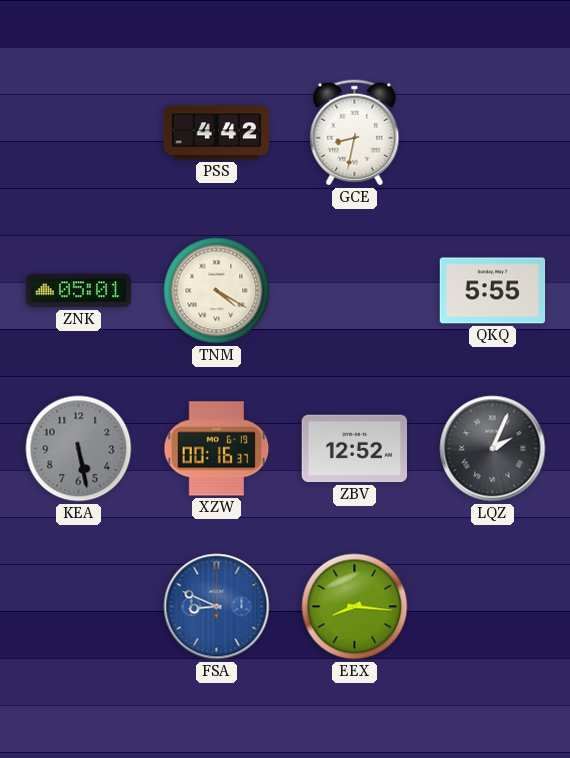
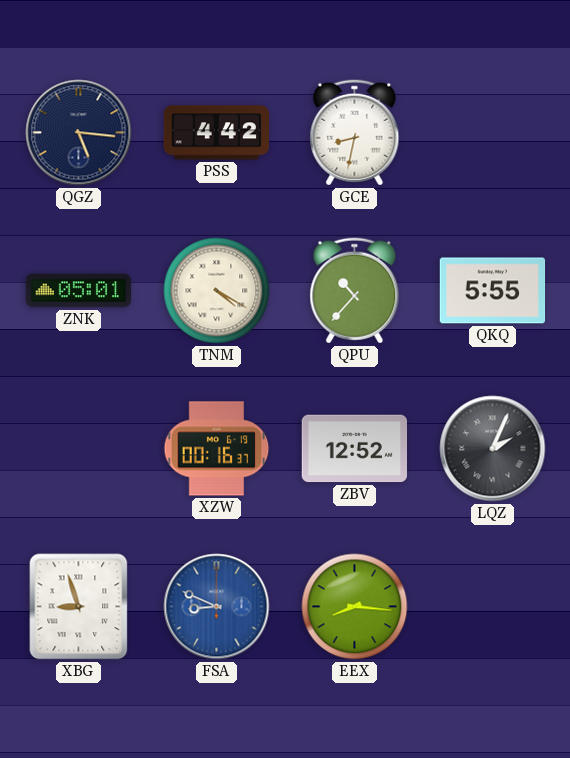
QGZ: none -> 5:16
QPU: none -> 10:37
KEA: 5:28 -> none
XBG: none -> 8:57
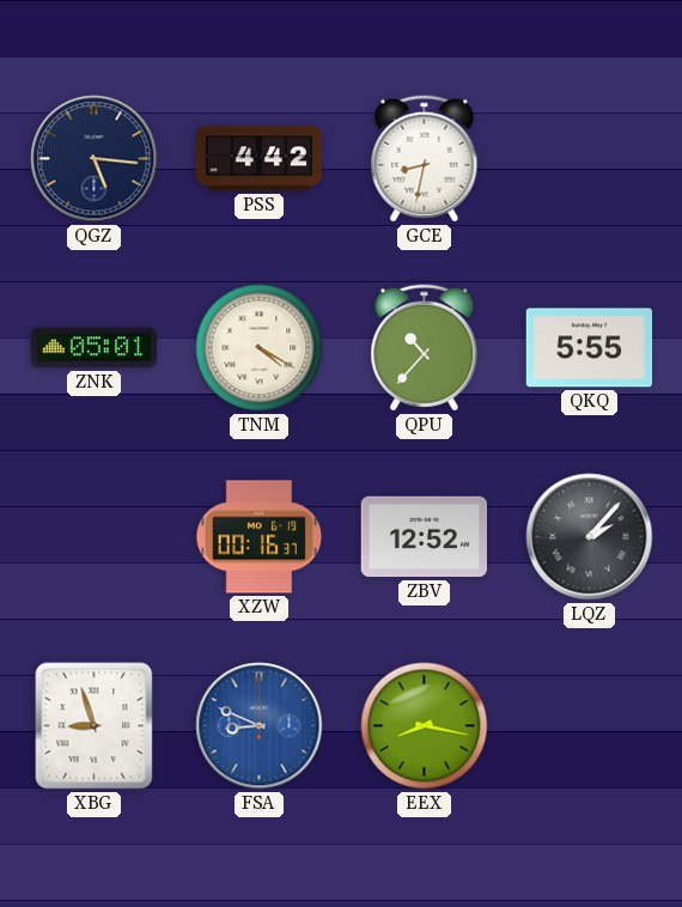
LQZ: 2:04 -> 2:07
EEX: 8:16 -> 8:17
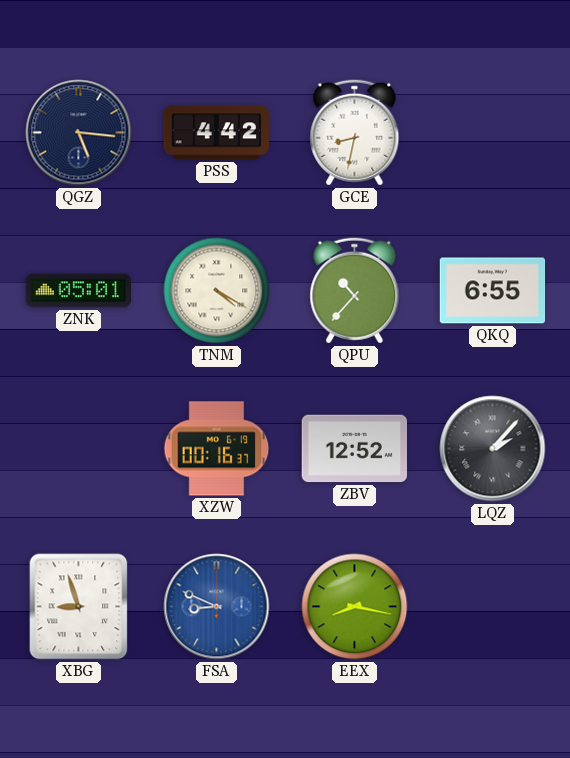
QKQ: 5:55 -> 6:55
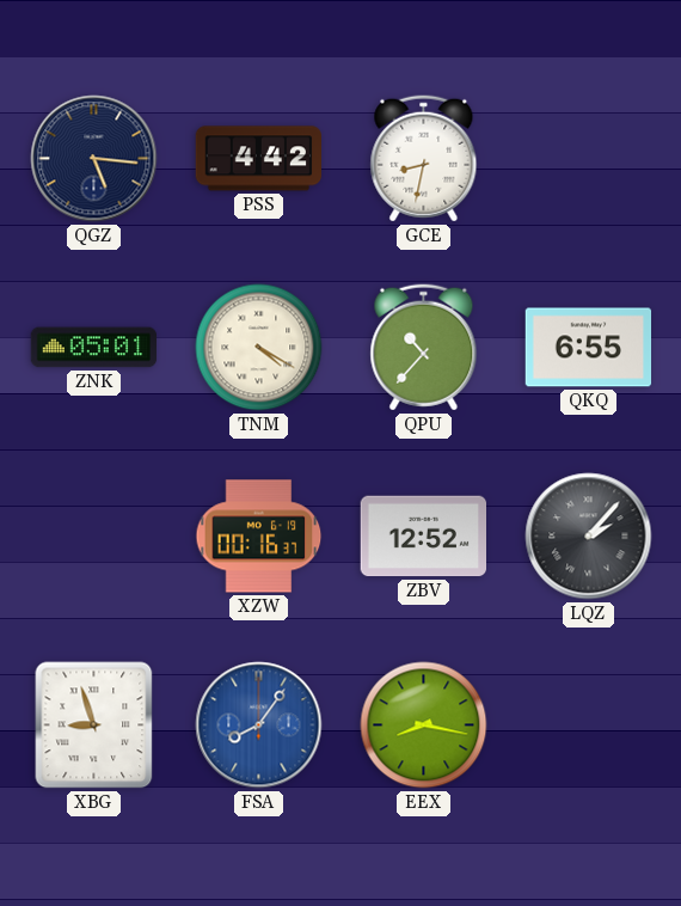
FSA: 8:49 -> 8:06
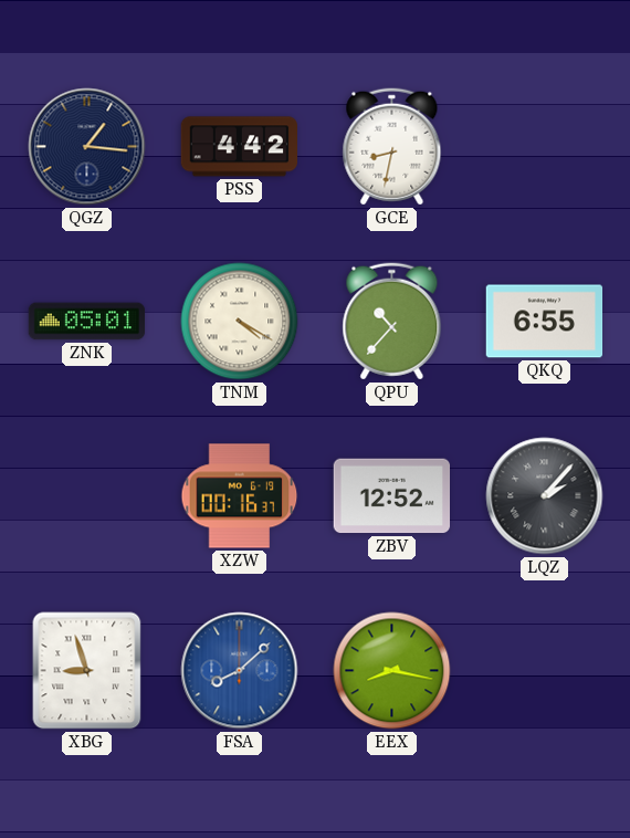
QGZ: 5:16 -> 1:16
FSA: 8:06 -> 8:08
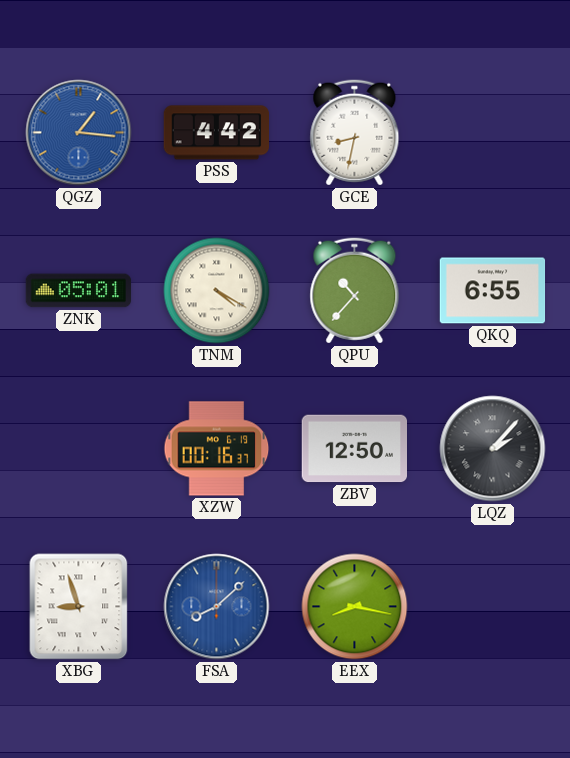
QGZ dial: navy -> blue
ZBV: 12:52 -> 12:50
